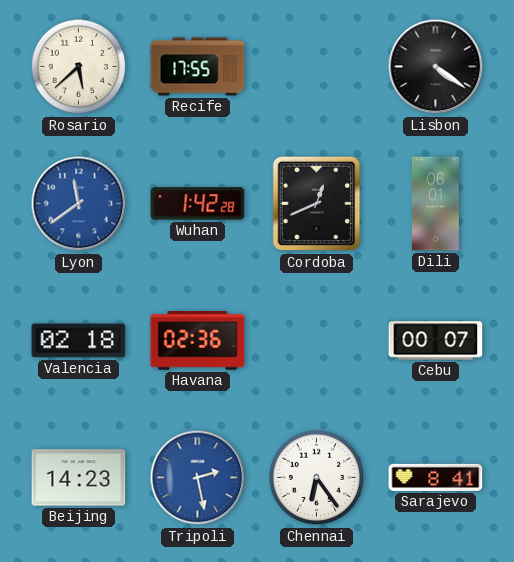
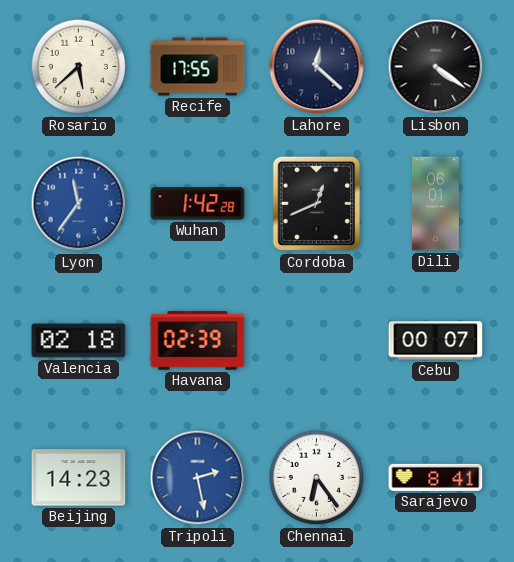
Lahore: none -> 12:22
Lyon: 11:39 -> 11:36
Havana: 02:36 -> 02:39
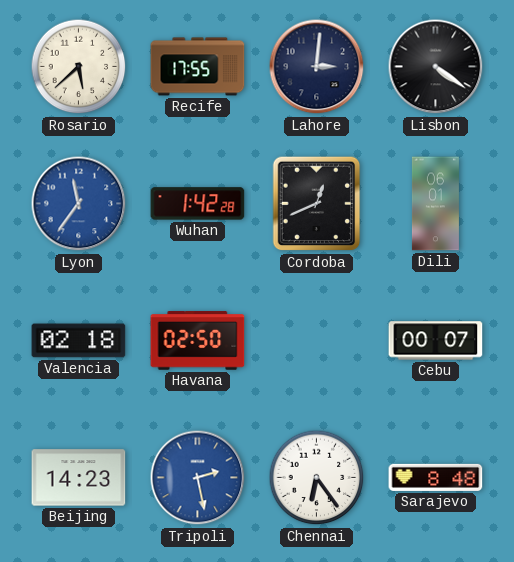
Lahore: 12:22 -> 3:01
Havana: 02:39 -> 02:50
Sarajevo: 8:41 -> 8:48
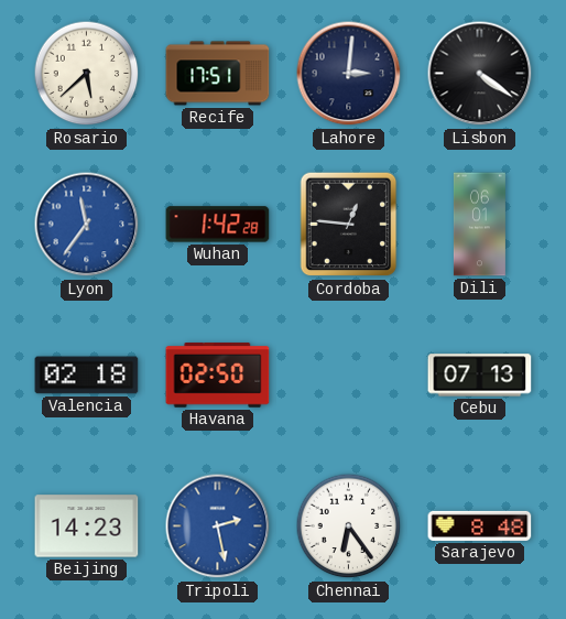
Recife: 17:55 -> 17:51
Cordoba: 12:41 -> 12:46
Cebu: 00:07 -> 07:13
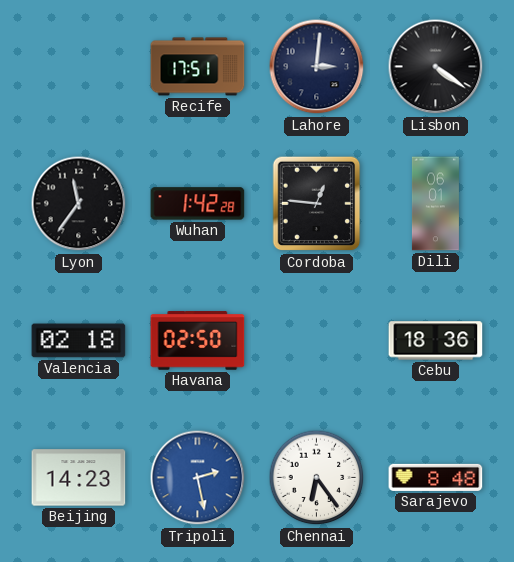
Rosario: 5:38 -> none
Lyon dial: blue -> black
Cebu: 07:13 -> 18:36
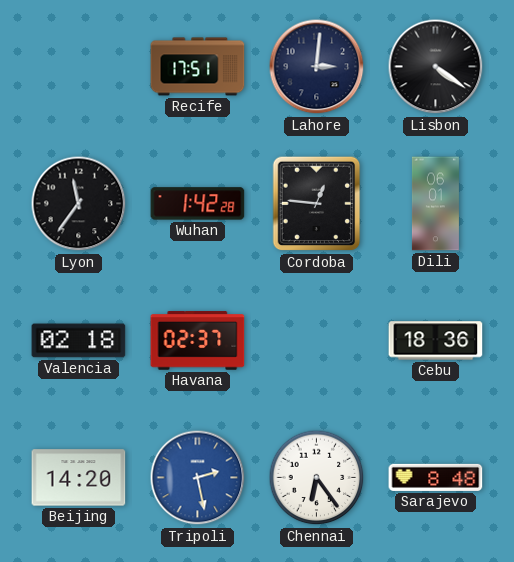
Havana: 02:50 -> 02:37
Beijing: 14:23 -> 14:20
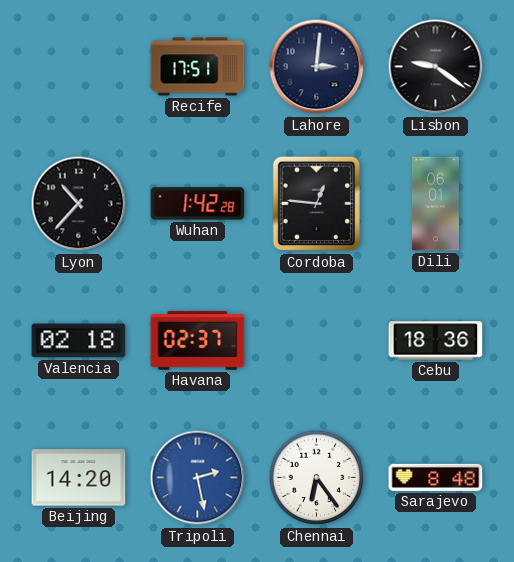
Lisbon: 4:21 -> 9:21
Lyon: 11:36 -> 10:37
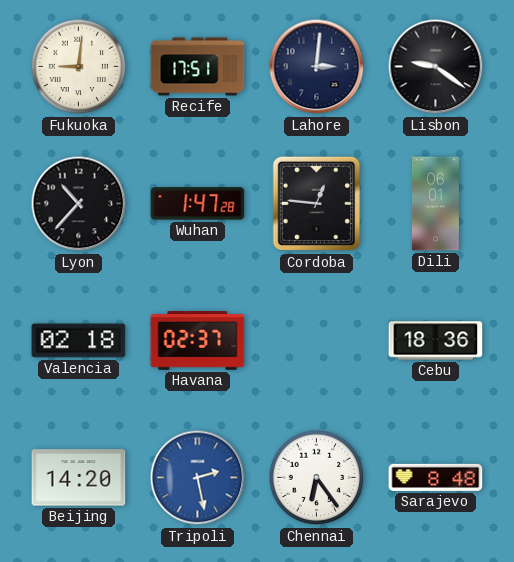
Fukuoka: none -> 9:01
Wuhan: 1:42 -> 1:47
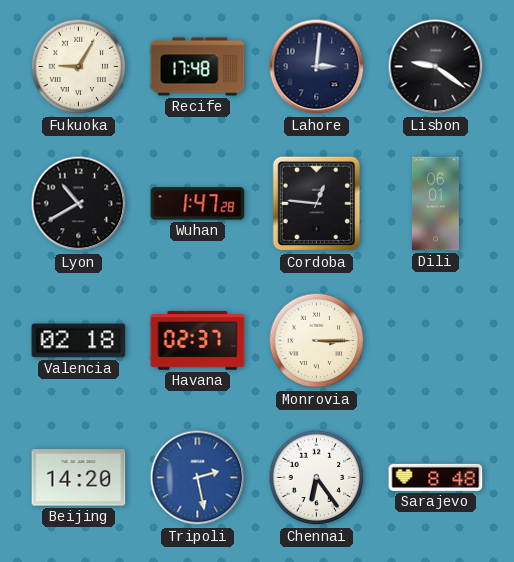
Fukuoka: 9:01 -> 9:05
Recife: 17:51 -> 17:48
Lyon: 10:37 -> 10:40
Monrovia: none -> 3:15
Cebu: 18:36 -> none
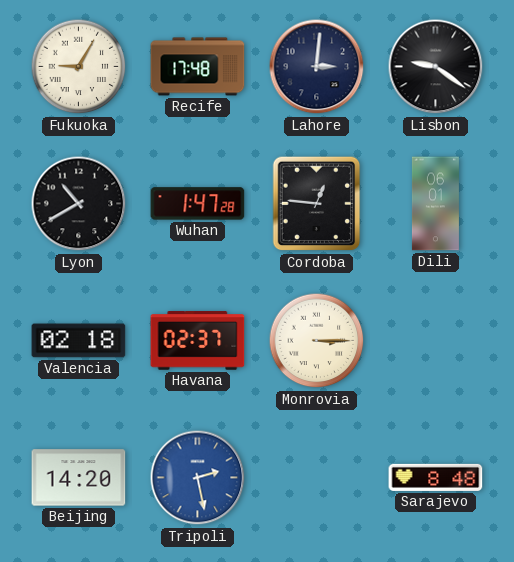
Chennai: 6:24 -> none
